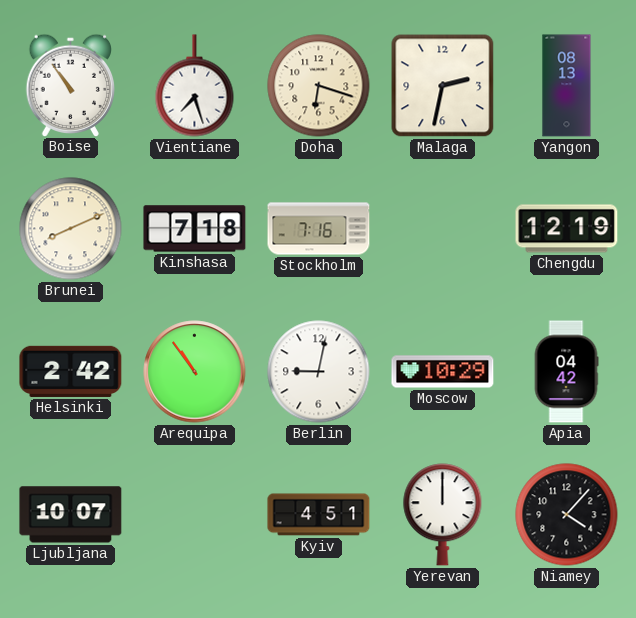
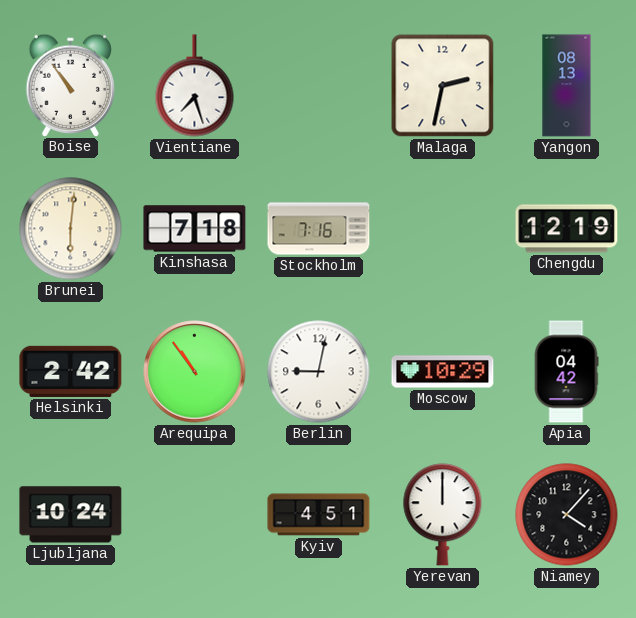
Doha: 6:18 -> none
Brunei: 8:11 -> 6:01
Ljubljana: 10:07 -> 10:24
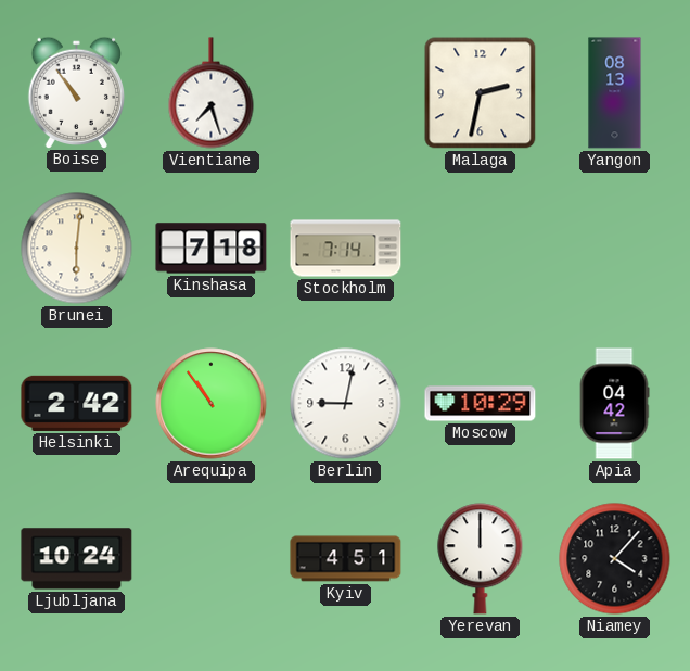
Stockholm: 7:16 -> 7:14
Chengdu: 12:19 -> none
